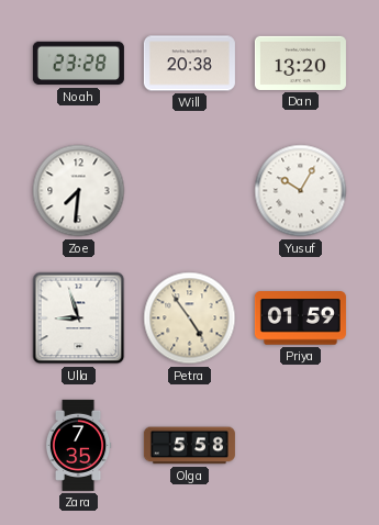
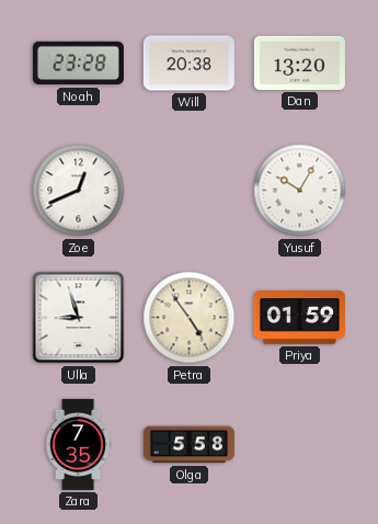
Zoe: 7:31 -> 12:41
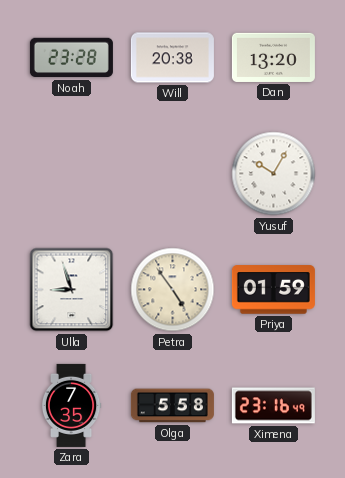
Zoe: 12:41 -> none
Ximena: none -> 23:16
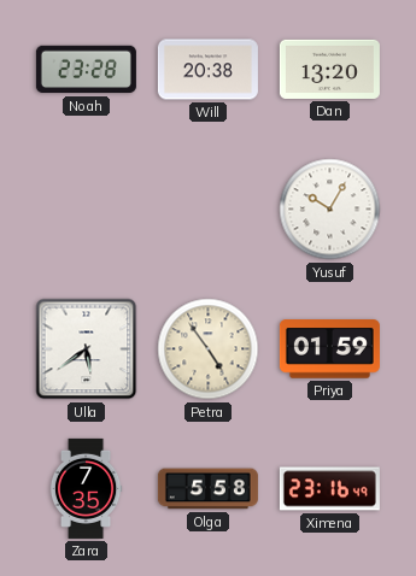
Ulla: 8:57 -> 5:39
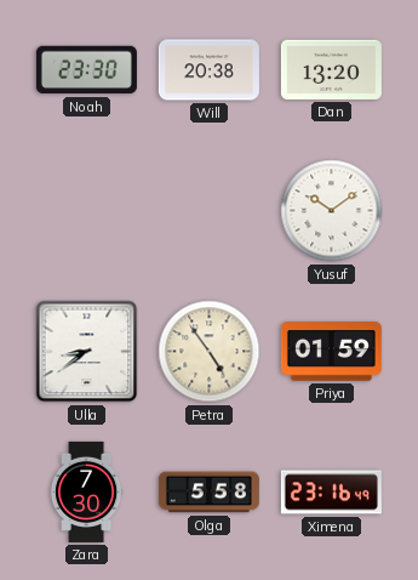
Noah: 23:28 -> 23:30
Yusuf: 10:05 -> 10:09
Ulla: 5:39 -> 8:39
Zara: 7:35 -> 7:30
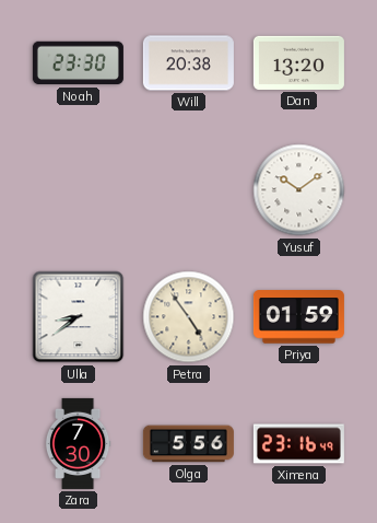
Olga: 5:58 -> 5:56
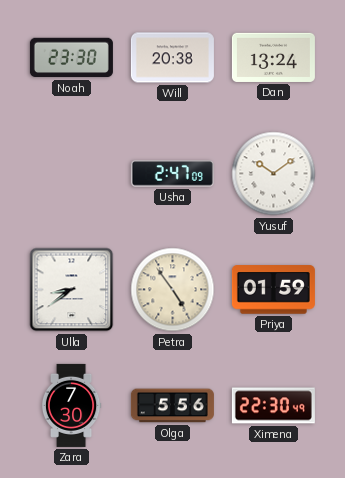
Dan: 13:20 -> 13:24
Usha: none -> 2:47
Ximena: 23:16 -> 22:30
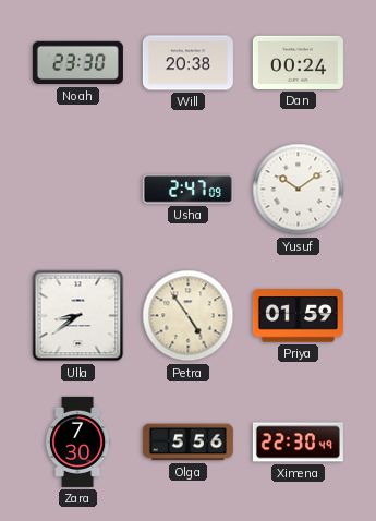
Dan: 13:24 -> 00:24
